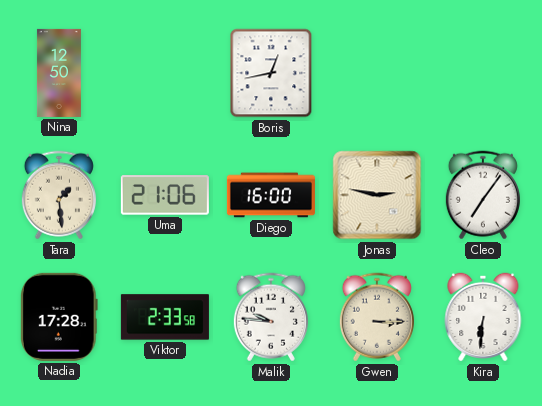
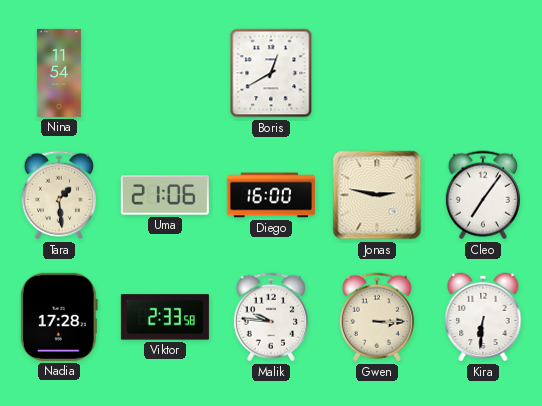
Nina: 12:50 -> 11:54
Boris: 12:43 -> 12:40
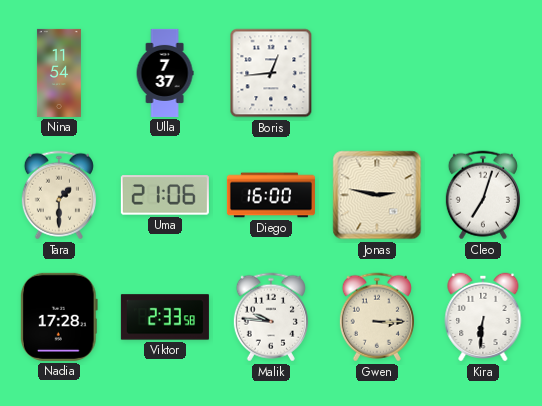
Ulla: none -> 7:37
Boris: 12:40 -> 12:44
Tara: 1:29 -> 1:30
Cleo: 7:06 -> 7:03
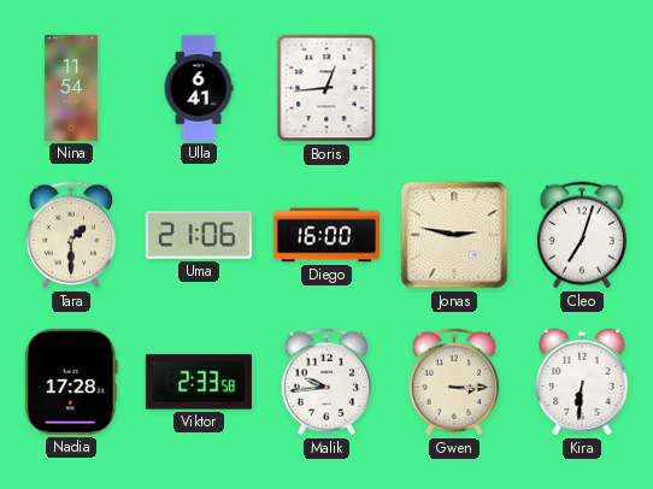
Ulla: 7:37 -> 6:41
Malik: 9:46 -> 9:44
